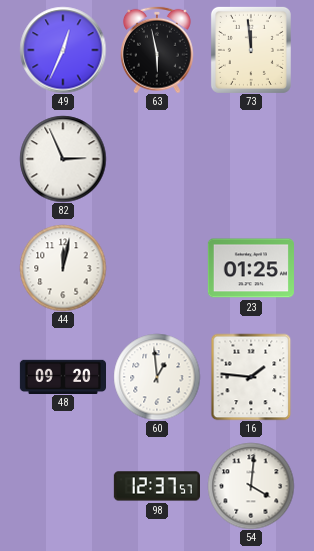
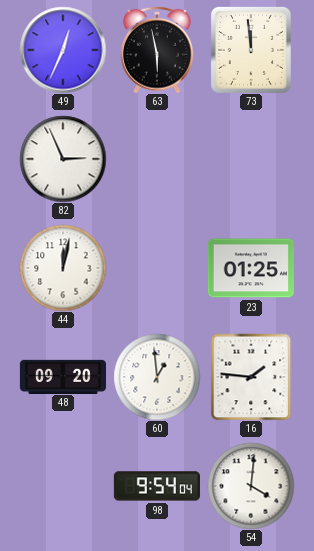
98: 12:37 -> 9:54
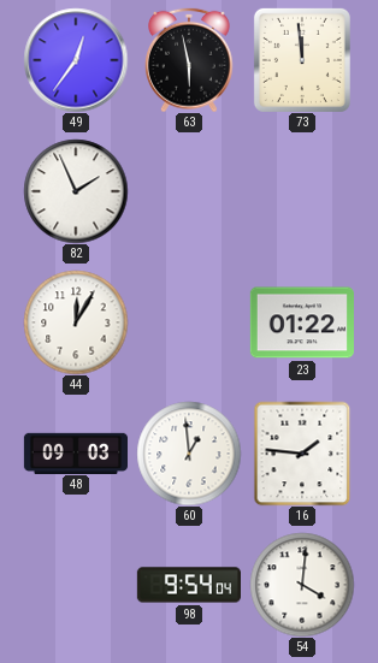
49: 12:34 -> 12:36
82: 2:56 -> 1:56
44: 12:02 -> 12:05
23: 01:25 -> 01:22
48: 09:20 -> 09:03
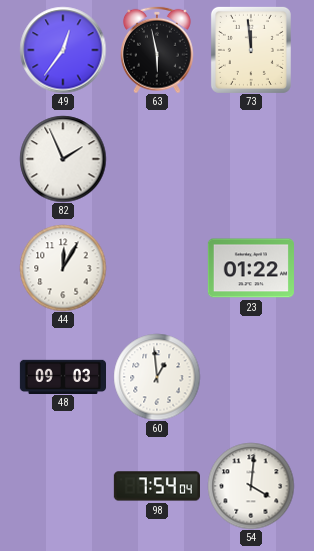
16: 1:46 -> none
98: 9:54 -> 7:54
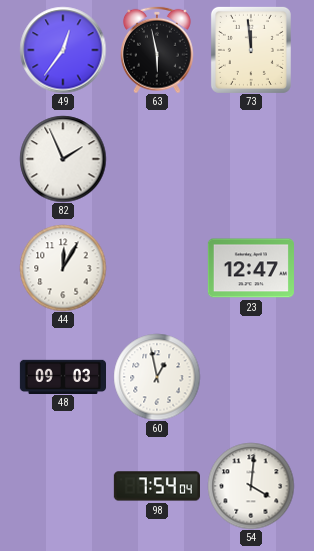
23: 01:22 -> 12:47
60: 12:59 -> 12:58
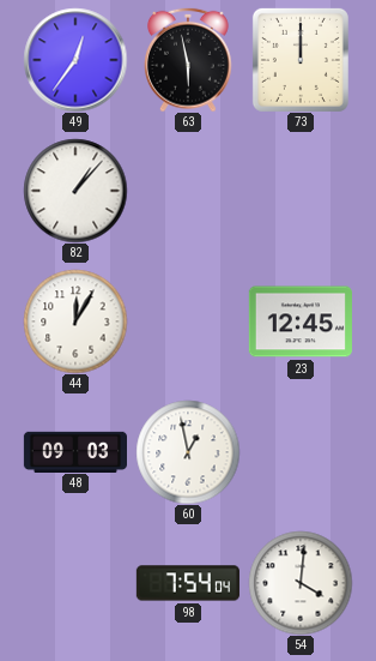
73: 11:59 -> 12:00
82: 1:56 -> 1:07
23: 12:47 -> 12:45
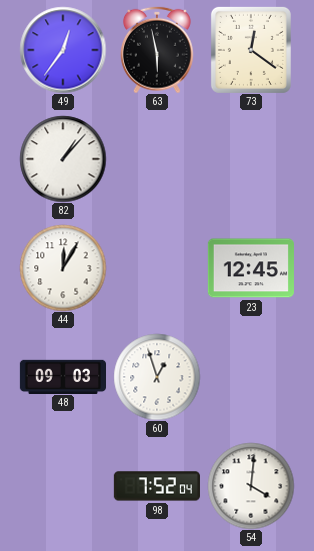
73: 12:00 -> 12:21
60: 12:58 -> 12:57
98: 7:54 -> 7:52
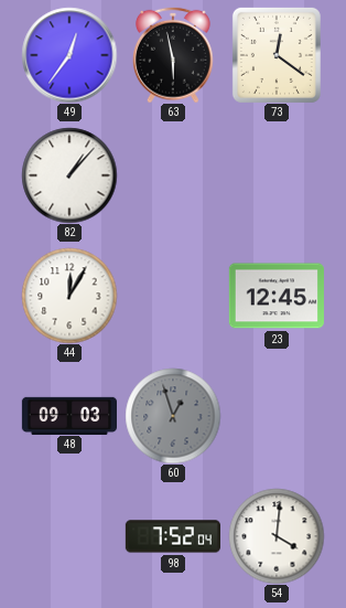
60 dial: white -> grey
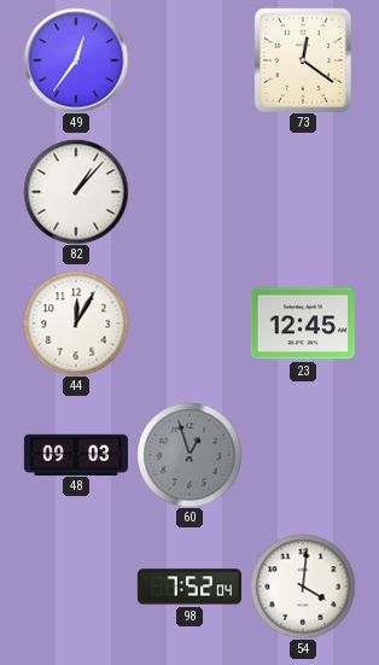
63: 5:58 -> none
